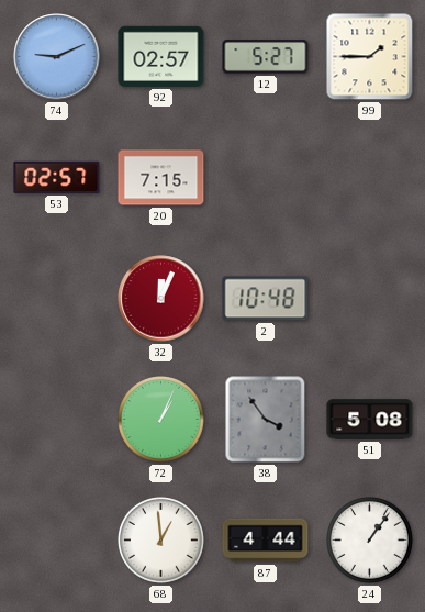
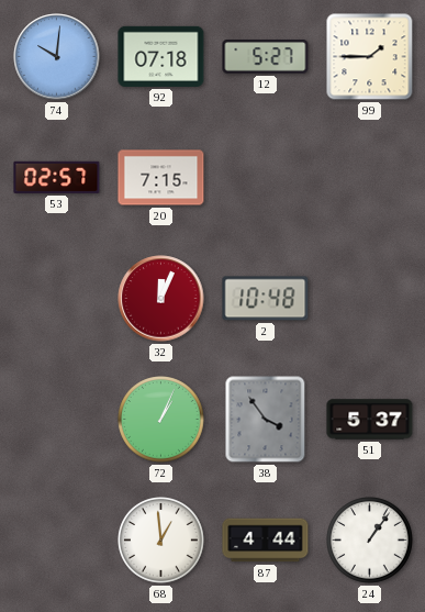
74: 9:11 -> 10:01
92: 02:57 -> 07:18
51: 5:08 -> 5:37
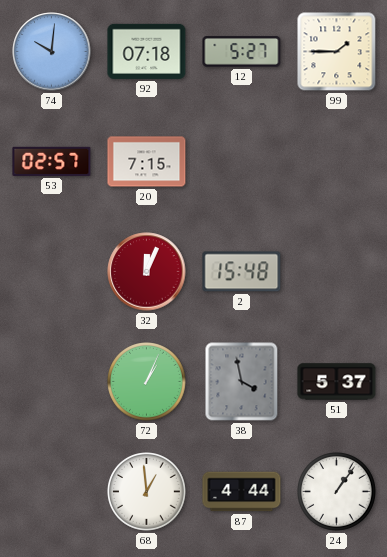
2: 10:48 -> 15:48
38: 3:54 -> 3:58
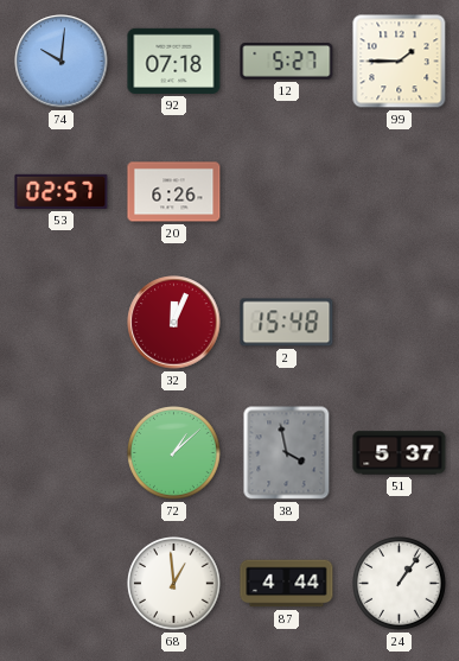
20: 7:15 -> 6:26
72: 1:04 -> 1:08
